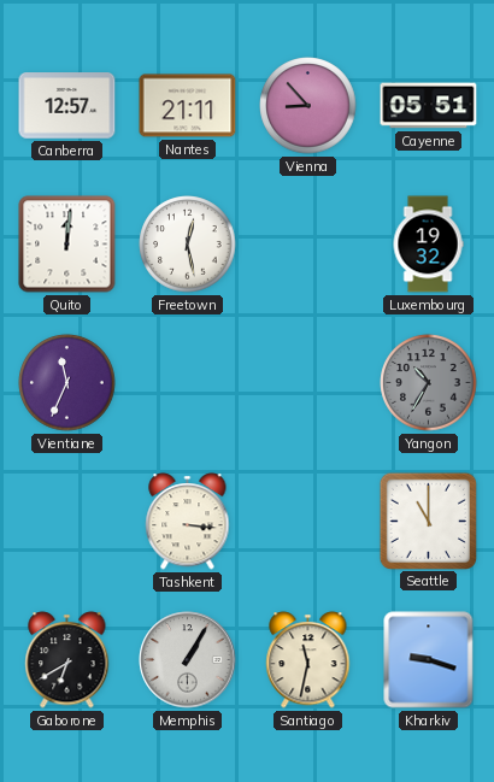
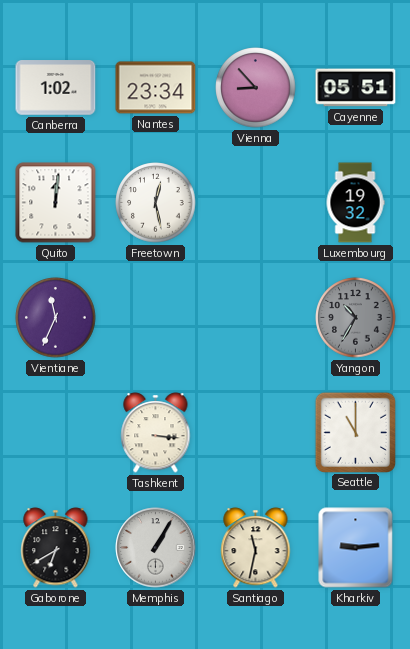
Canberra: 12:57 -> 1:02
Nantes: 21:11 -> 23:34
Kharkiv: 9:18 -> 9:14
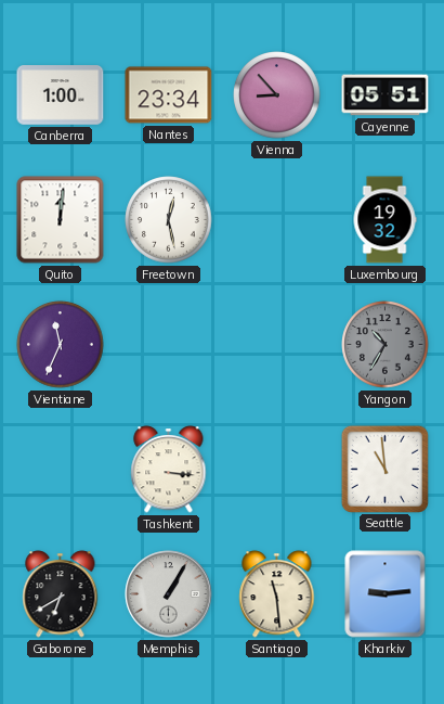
Canberra: 1:02 -> 1:00
Seattle: 11:00 -> 10:59
Santiago: 11:32 -> 11:29
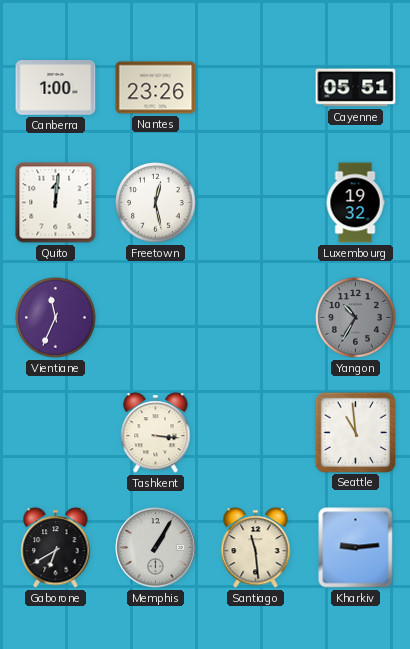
Nantes: 23:34 -> 23:26
Vienna: 8:53 -> none
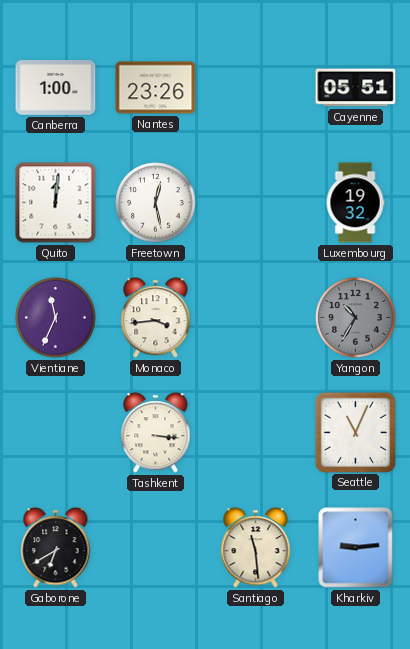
Monaco: none -> 3:44
Seattle: 10:59 -> 11:04
Memphis: 1:05 -> none
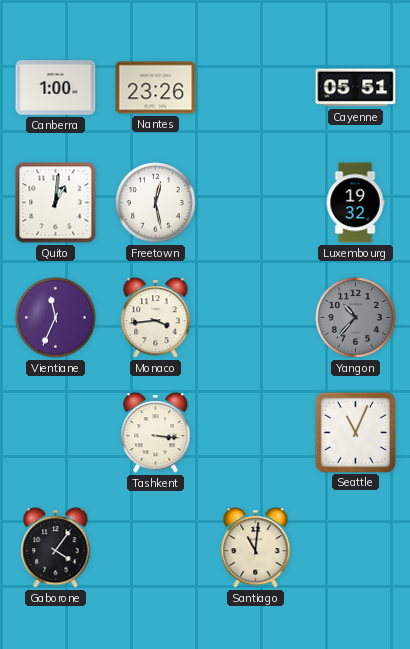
Quito: 12:01 -> 1:01
Yangon: 10:35 -> 10:37
Gaborone: 6:40 -> 4:06
Santiago: 11:29 -> 11:01
Kharkiv: 9:14 -> none
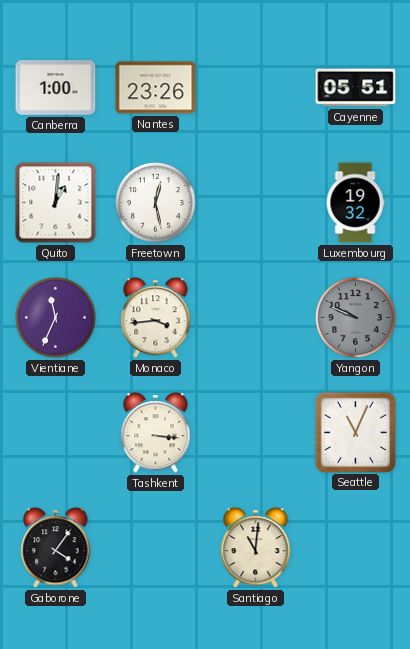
Yangon: 10:37 -> 9:49
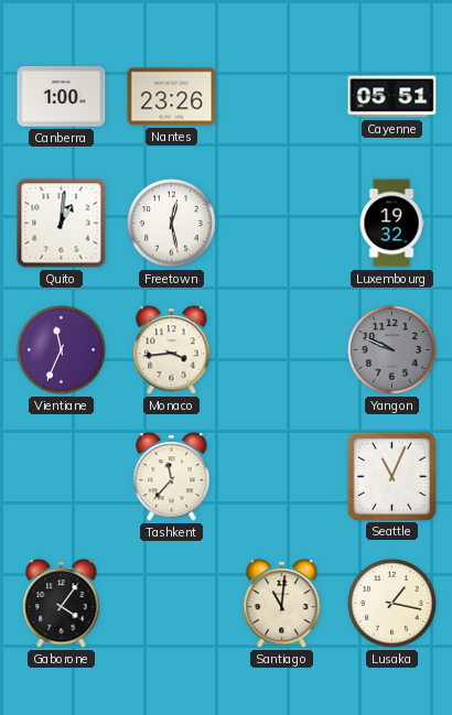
Tashkent: 3:16 -> 11:37
Lusaka: none -> 1:17
